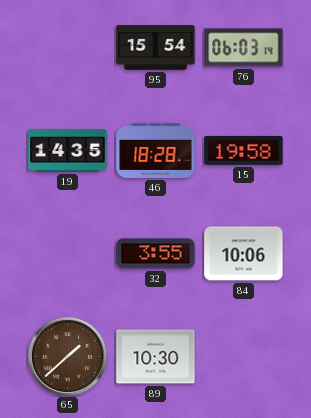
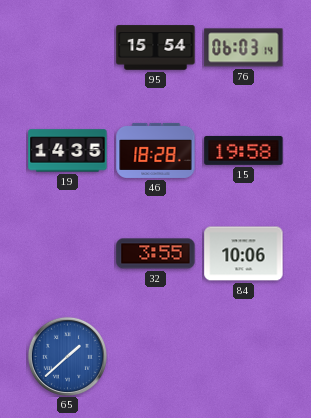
65 dial: brown -> blue
89: 10:30 -> none
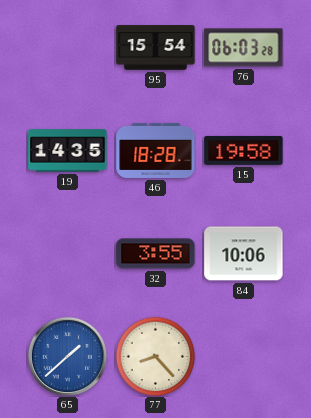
76: 06:03:14 -> 06:03:28
77: none -> 8:23
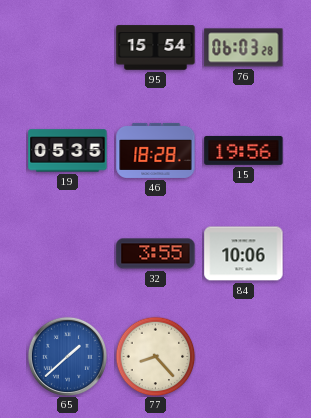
19: 14:35 -> 05:35
15: 19:58 -> 19:56
